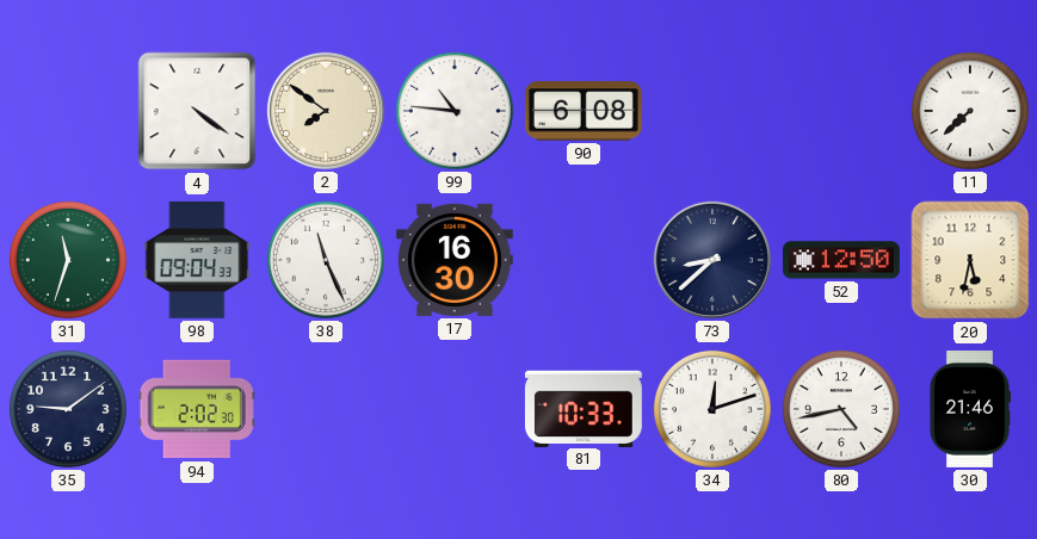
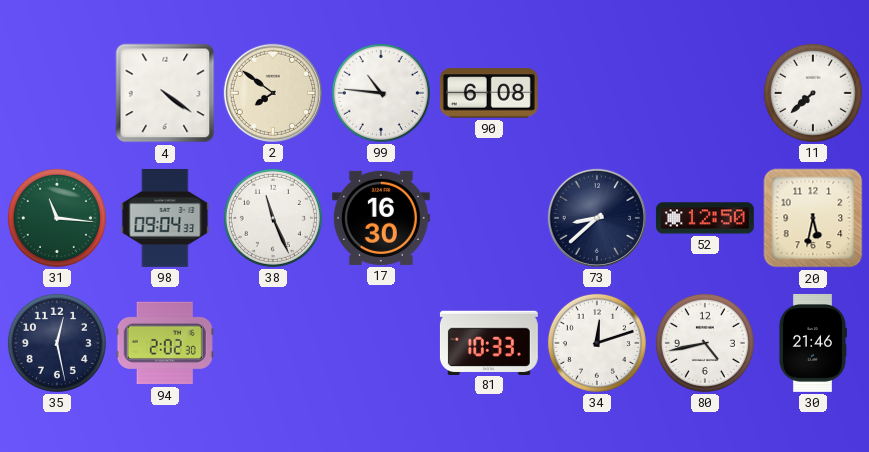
31: 11:33 -> 11:16
35: 9:09 -> 12:28
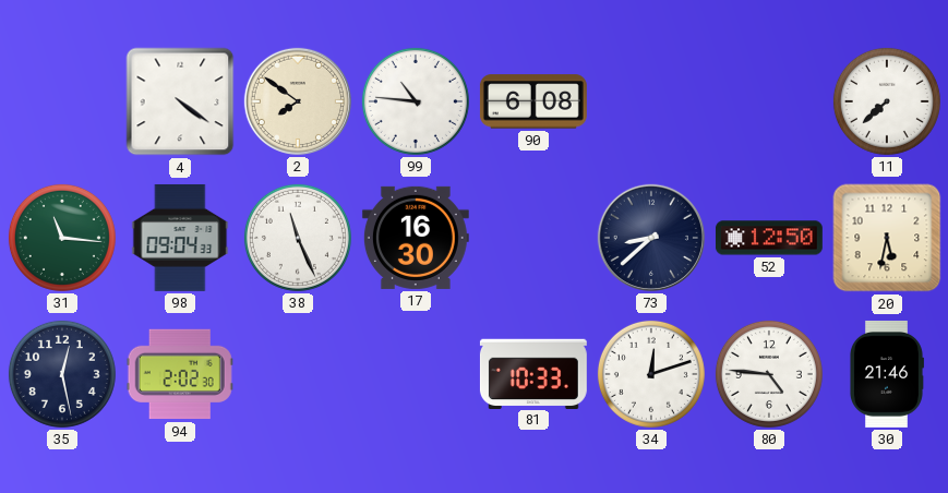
80: 4:43 -> 4:46
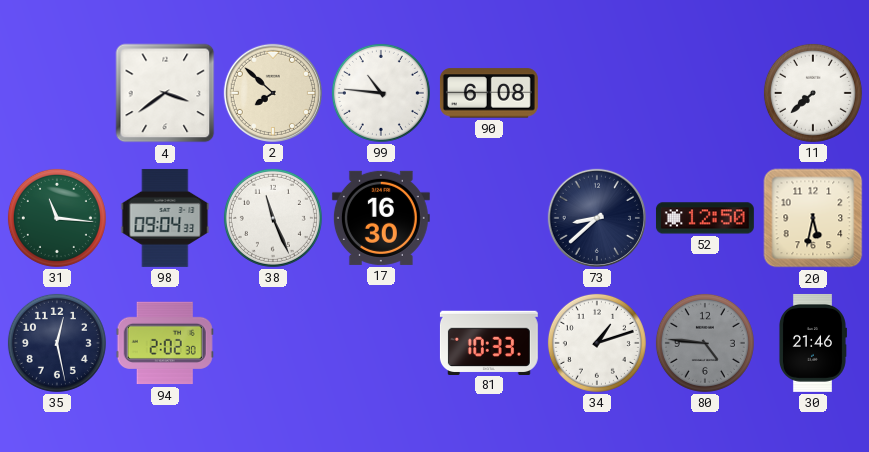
4: 4:21 -> 3:39
2: 7:51 -> 7:52
34: 12:12 -> 1:12
80 dial: white -> grey
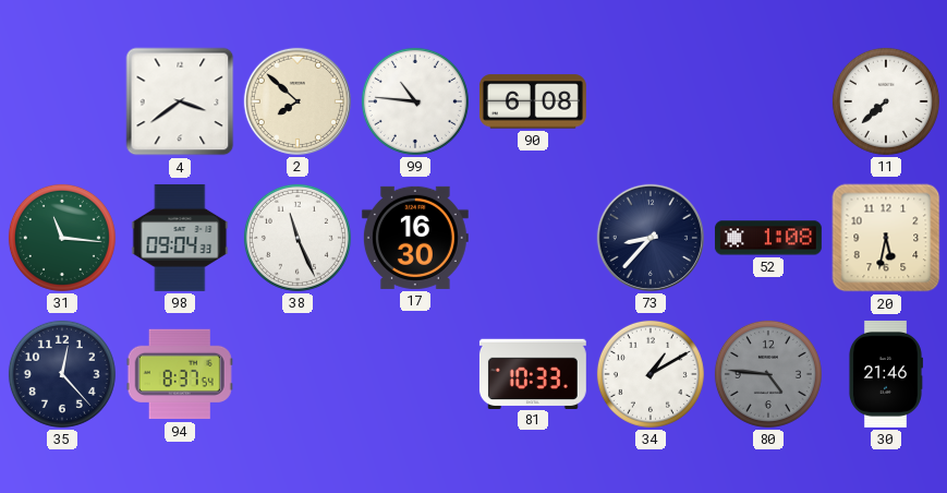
73: 8:38 -> 8:37
52: 12:50 -> 1:08
35: 12:28 -> 12:23
94: 2:02 -> 8:37
34: 1:12 -> 1:10
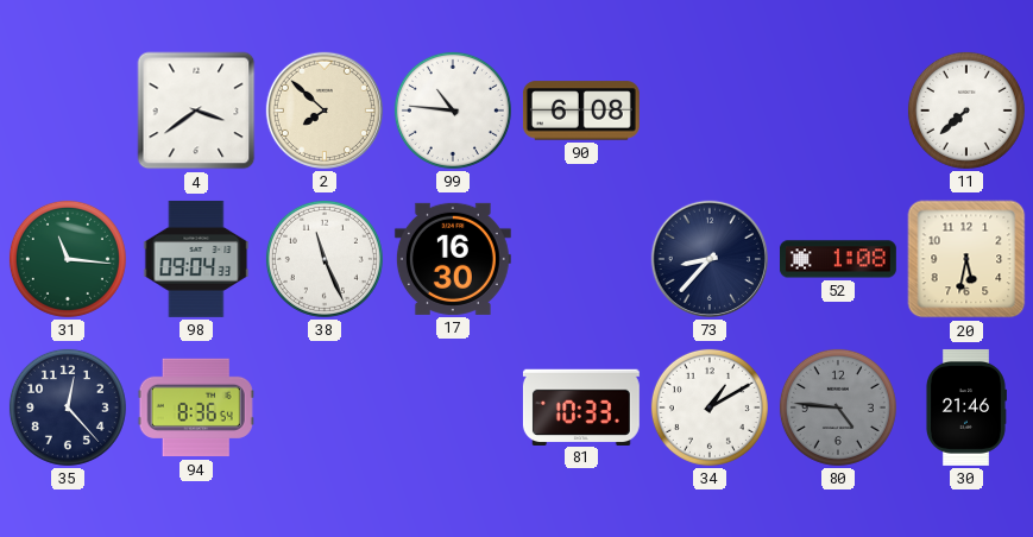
94: 8:37 -> 8:36
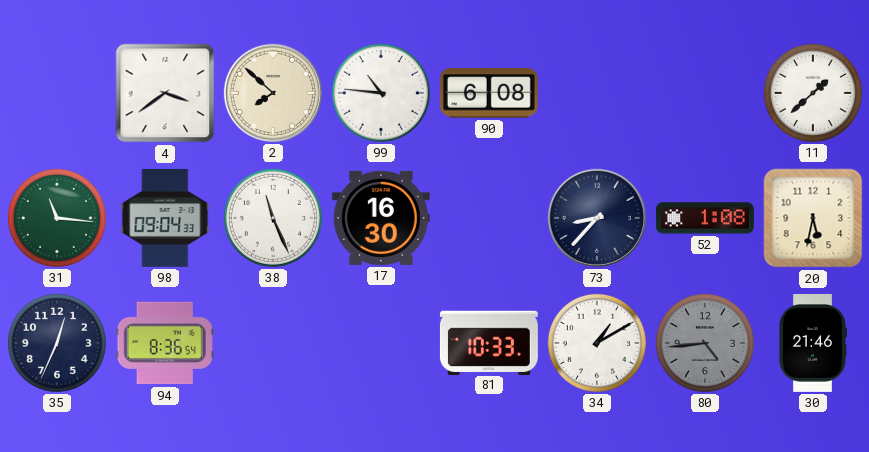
11: 7:38 -> 1:38
35: 12:23 -> 12:34
80: 4:46 -> 4:44
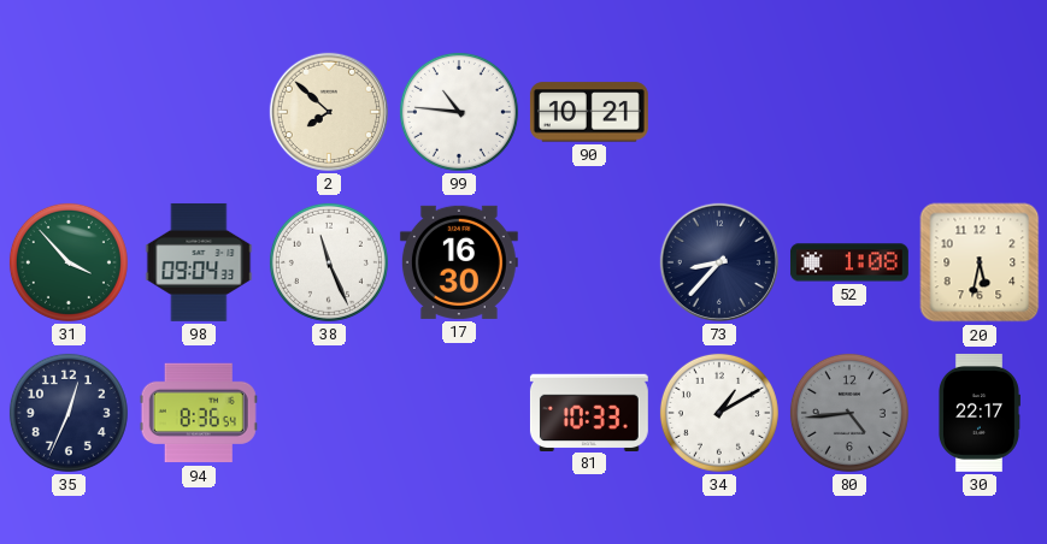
4: 3:39 -> none
90: 6:08 -> 10:21
11: 1:38 -> none
31: 11:16 -> 3:53
30: 21:46 -> 22:17
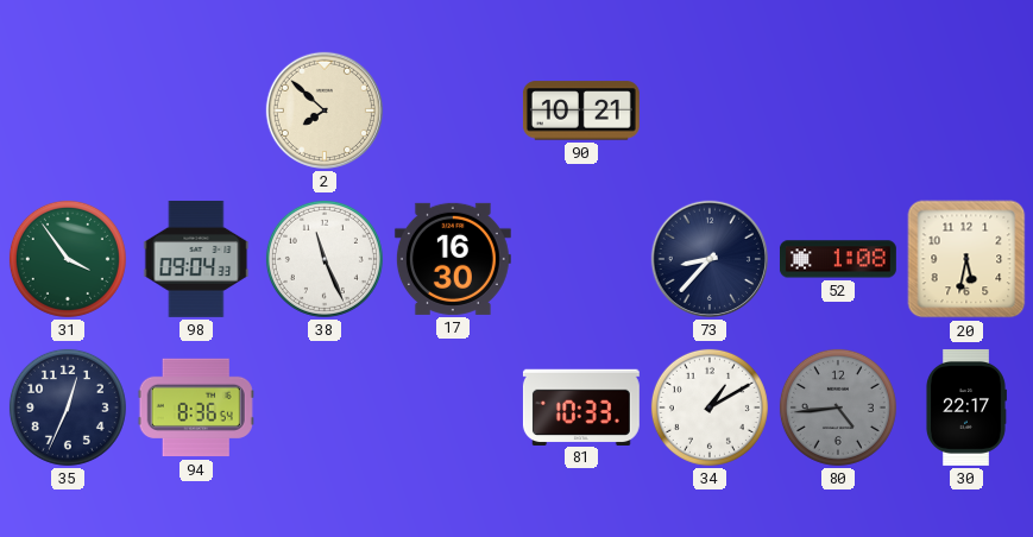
99: 10:46 -> none
31: 3:53 -> 3:54
